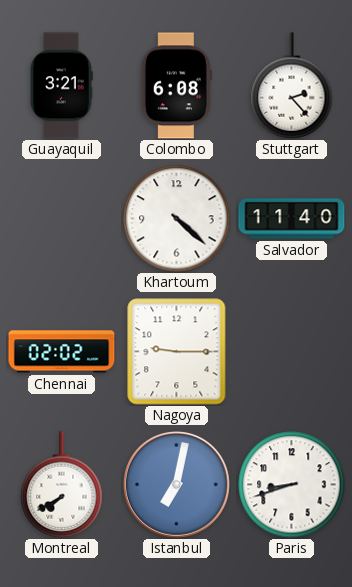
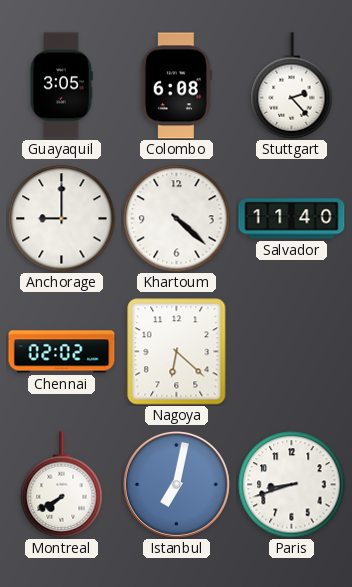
Guayaquil: 3:21 -> 3:05
Anchorage: none -> 9:00
Nagoya: 9:15 -> 6:22
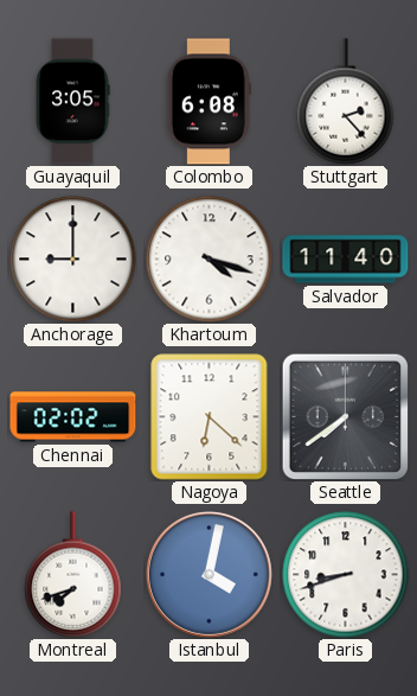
Khartoum: 4:22 -> 4:18
Seattle: none -> 7:39
Montreal: 7:40 -> 7:42
Istanbul: 7:02 -> 4:02
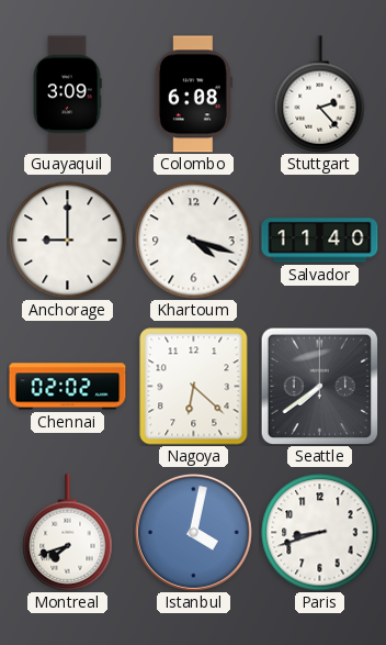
Guayaquil: 3:05 -> 3:09
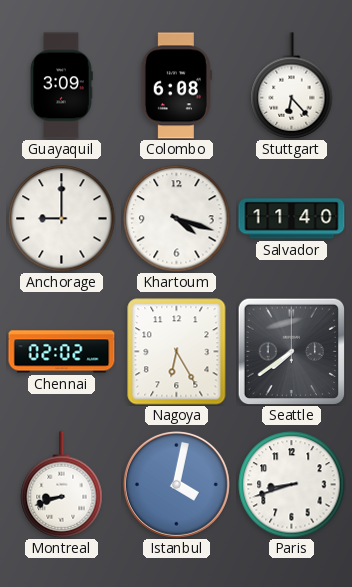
Stuttgart: 2:23 -> 6:23
Nagoya: 6:22 -> 6:25
Montreal: 7:42 -> 8:42
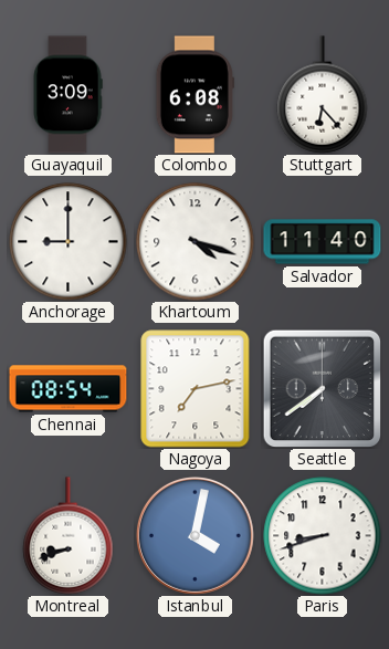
Chennai: 02:02 -> 08:54
Nagoya: 6:25 -> 7:13
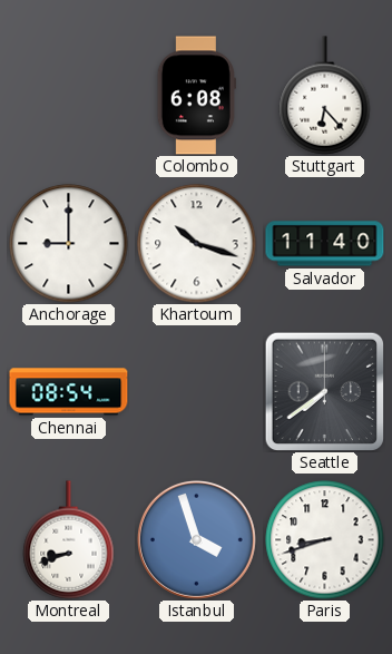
Guayaquil: 3:09 -> none
Khartoum: 4:18 -> 10:18
Nagoya: 7:13 -> none
Istanbul: 4:02 -> 3:57
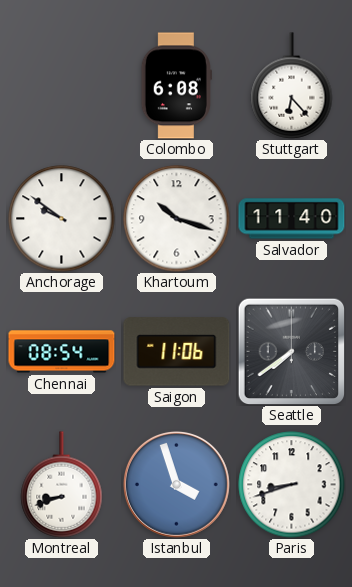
Anchorage: 9:00 -> 9:51
Saigon: none -> 11:06
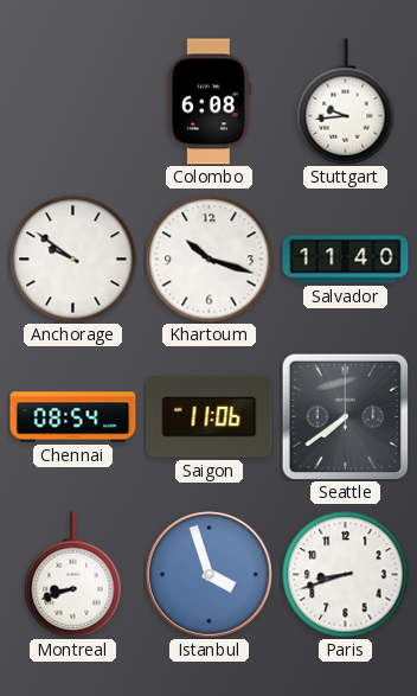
Stuttgart: 6:23 -> 9:44
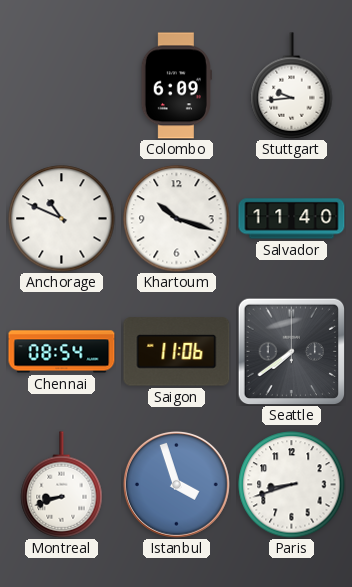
Colombo: 6:08 -> 6:09
Anchorage: 9:51 -> 10:49
